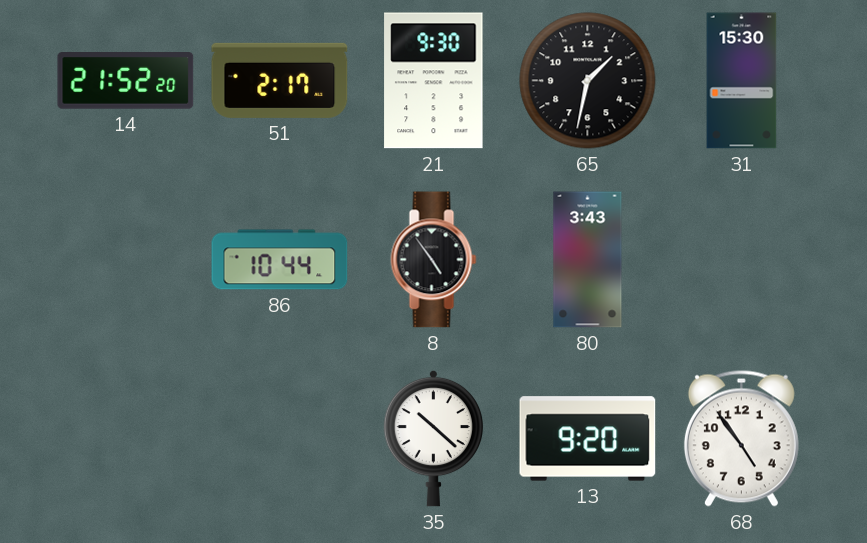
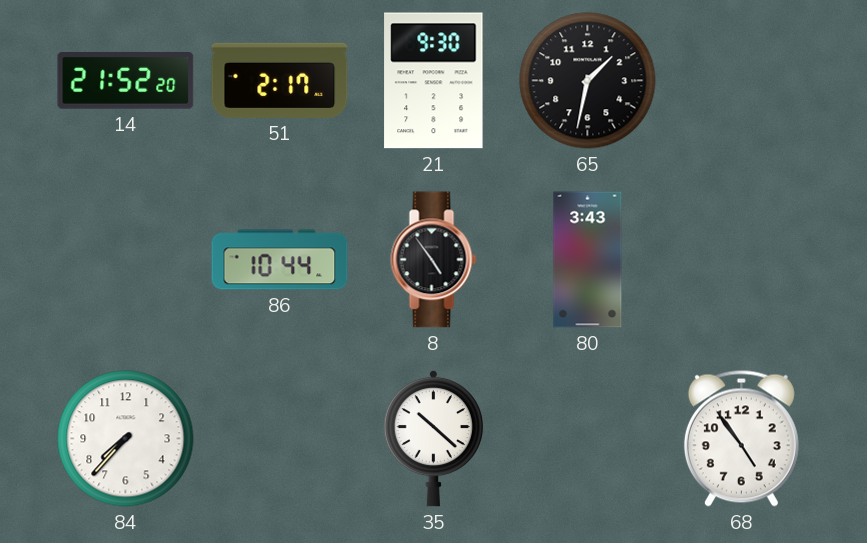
31: 15:30 -> none
84: none -> 7:37
13: 9:20 -> none
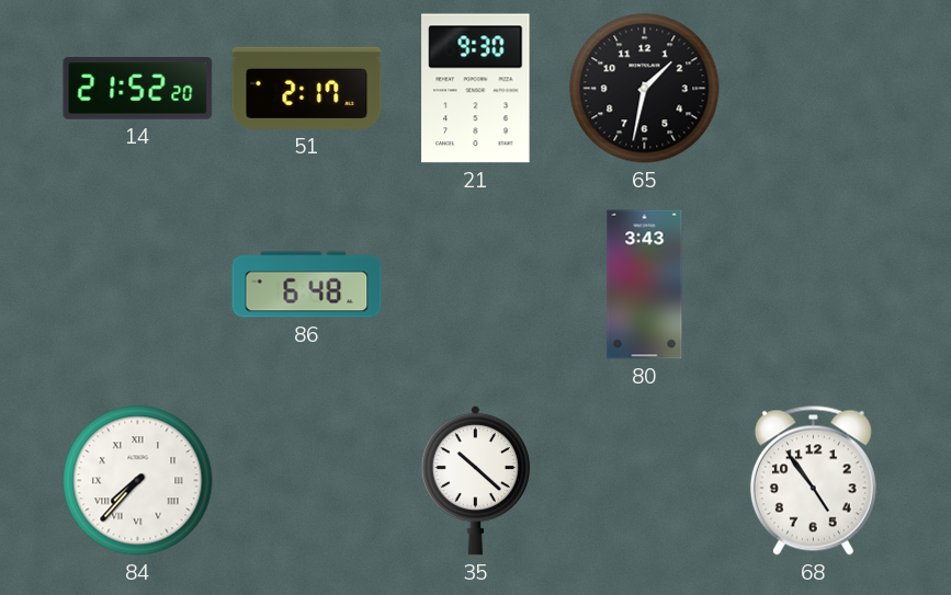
86: 10:44 -> 6:48
8: 4:54 -> none
84 numerals: Arabic -> Roman
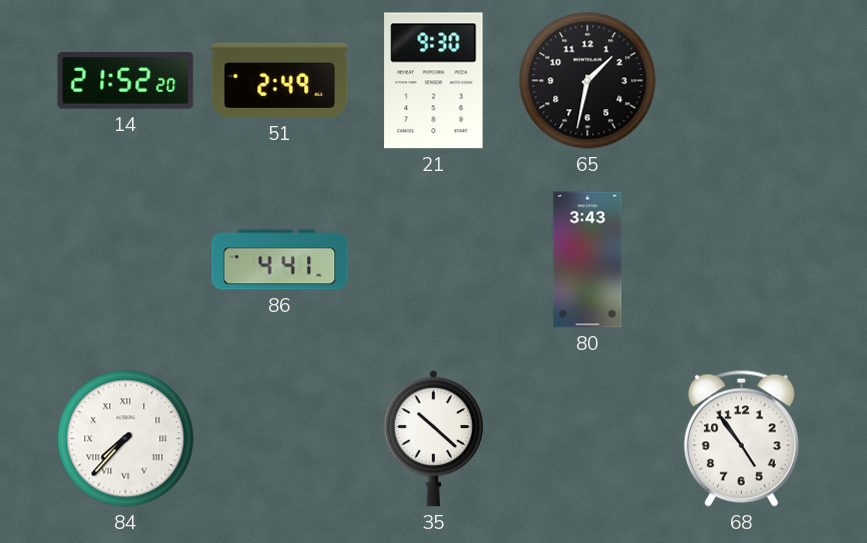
51: 2:17 -> 2:49
86: 6:48 -> 4:41
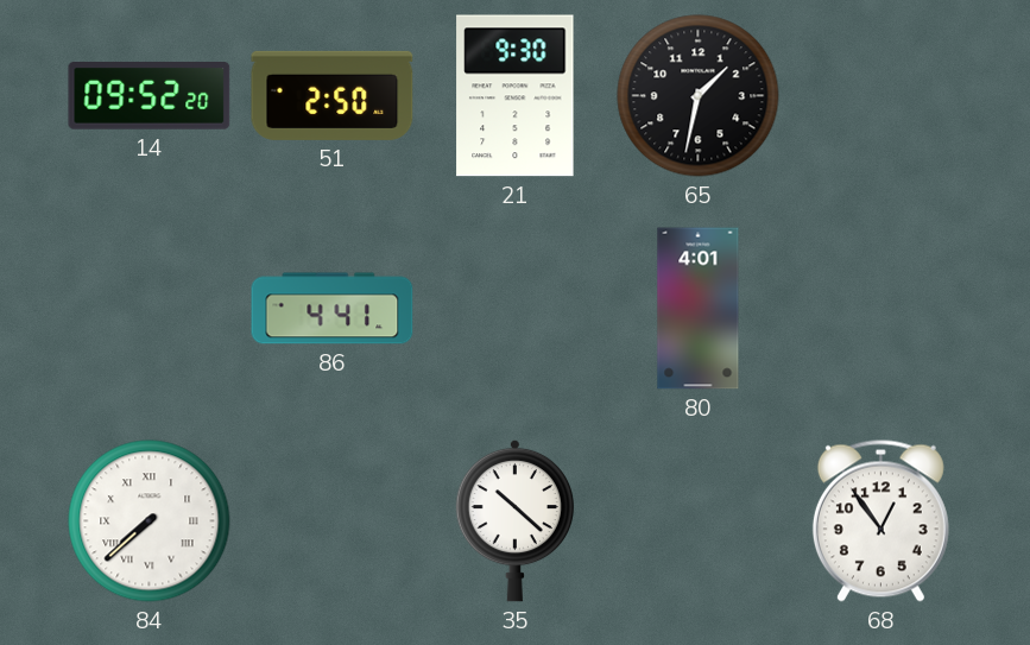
14: 21:52 -> 09:52
51: 2:49 -> 2:50
80: 3:43 -> 4:01
84: 7:37 -> 7:38
68: 4:54 -> 12:54
